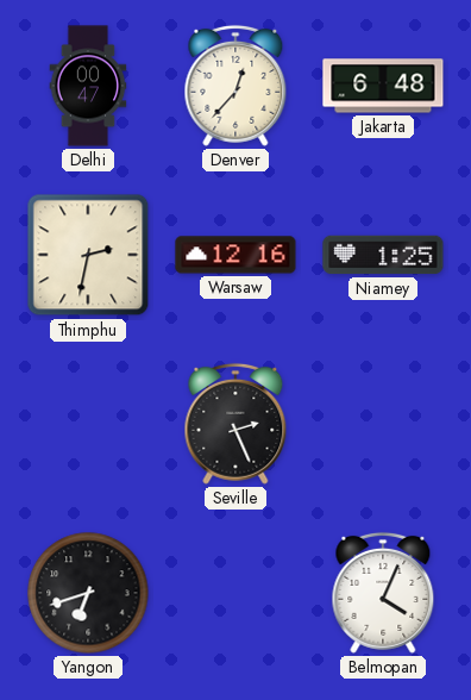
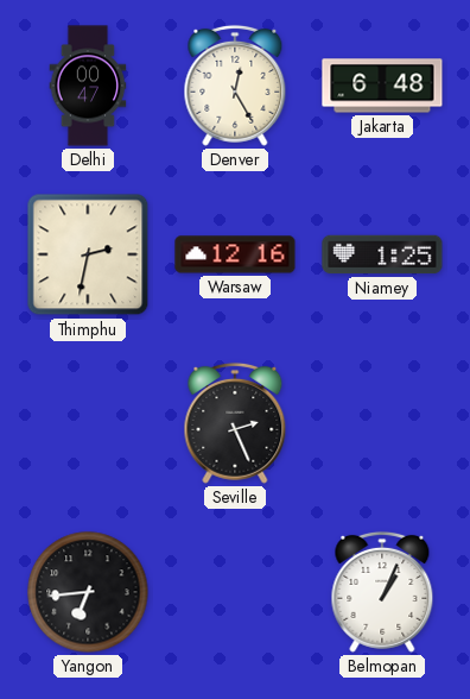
Denver: 12:37 -> 12:25
Yangon: 6:42 -> 6:44
Belmopan: 4:04 -> 1:04
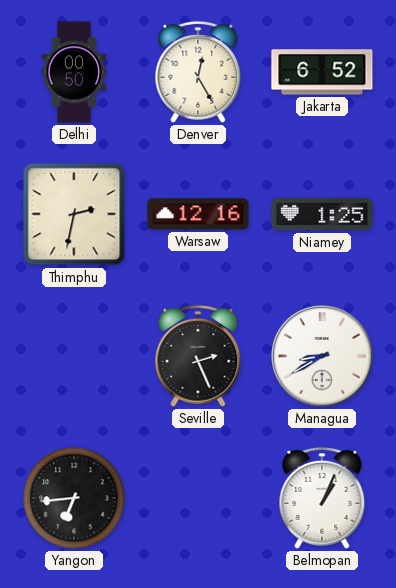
Delhi: 00:47 -> 00:50
Jakarta: 6:48 -> 6:52
Managua: none -> 8:40
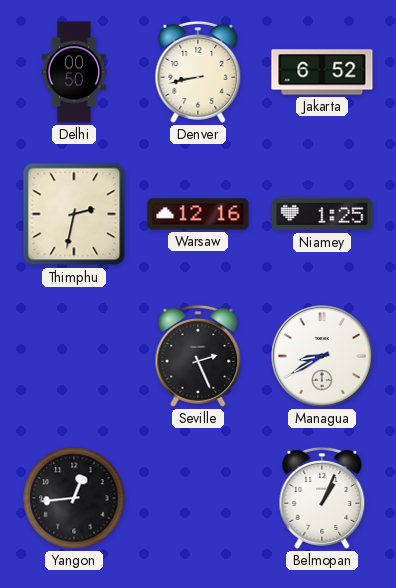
Denver: 12:25 -> 8:43
Yangon: 6:44 -> 12:44
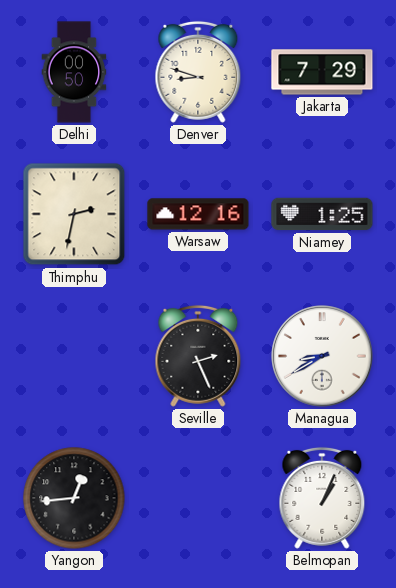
Denver: 8:43 -> 8:48
Jakarta: 6:52 -> 7:29
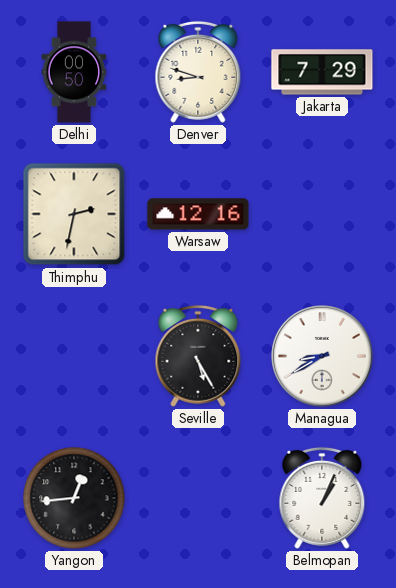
Niamey: 1:25 -> none
Seville: 2:26 -> 5:25
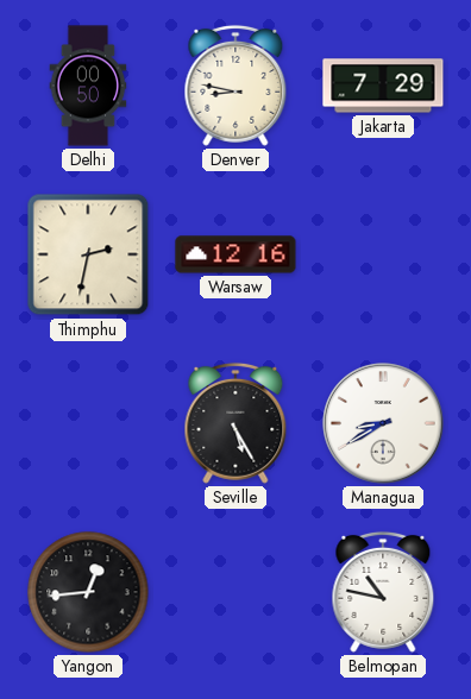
Denver: 8:48 -> 8:47
Belmopan: 1:04 -> 10:47
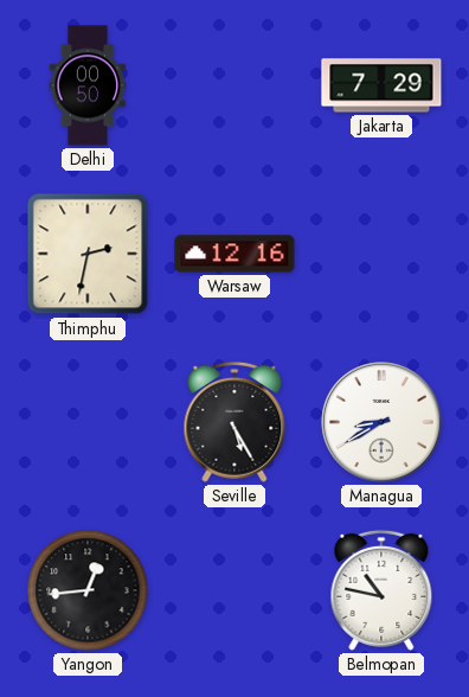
Denver: 8:47 -> none
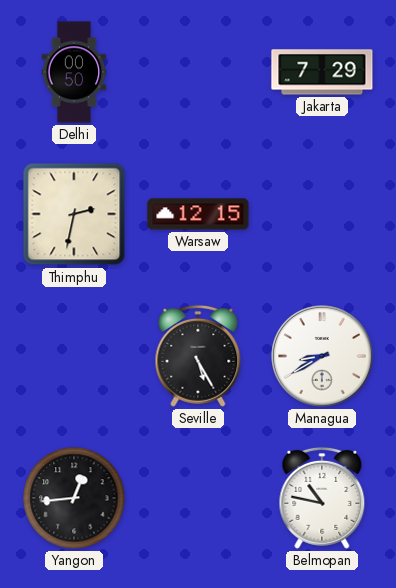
Warsaw: 12:16 -> 12:15
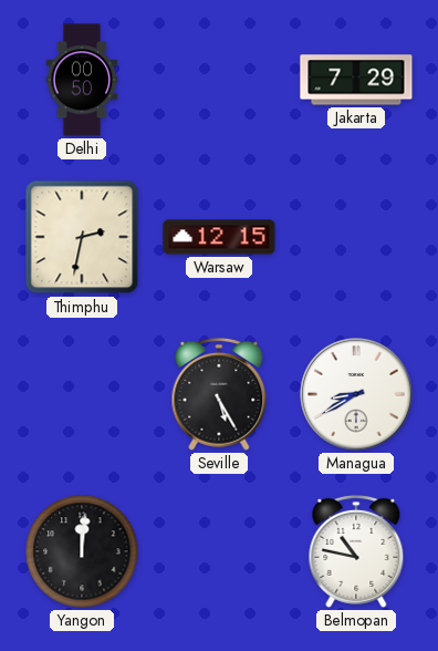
Yangon: 12:44 -> 12:01
